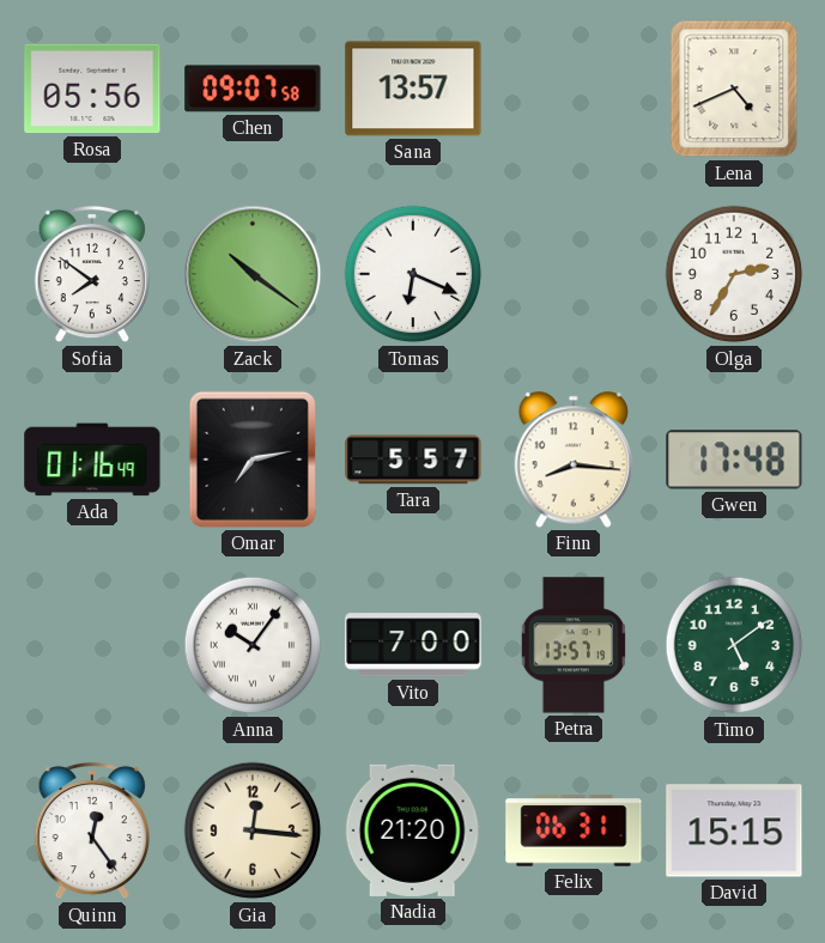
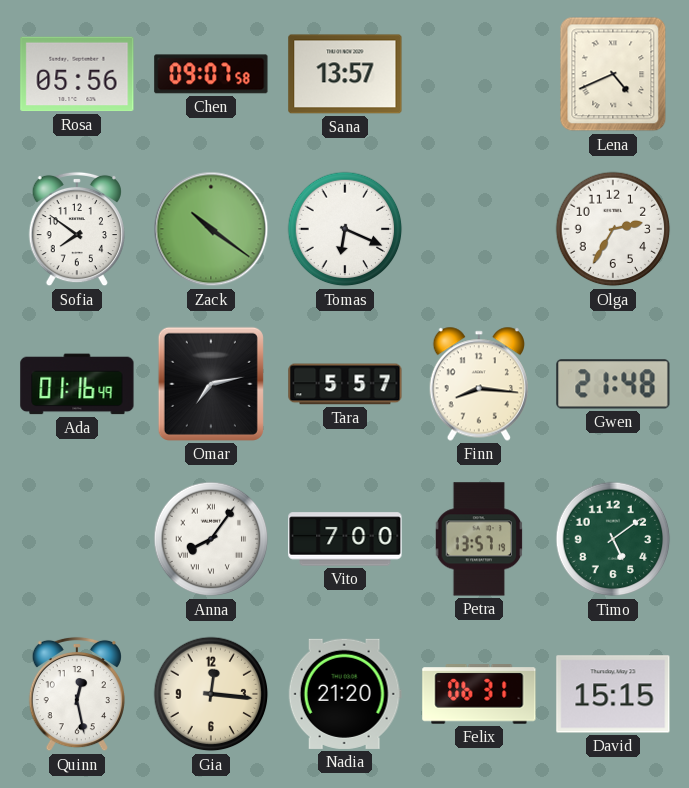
Gwen: 17:48 -> 21:48
Anna: 10:06 -> 8:06
Quinn: 12:24 -> 12:28
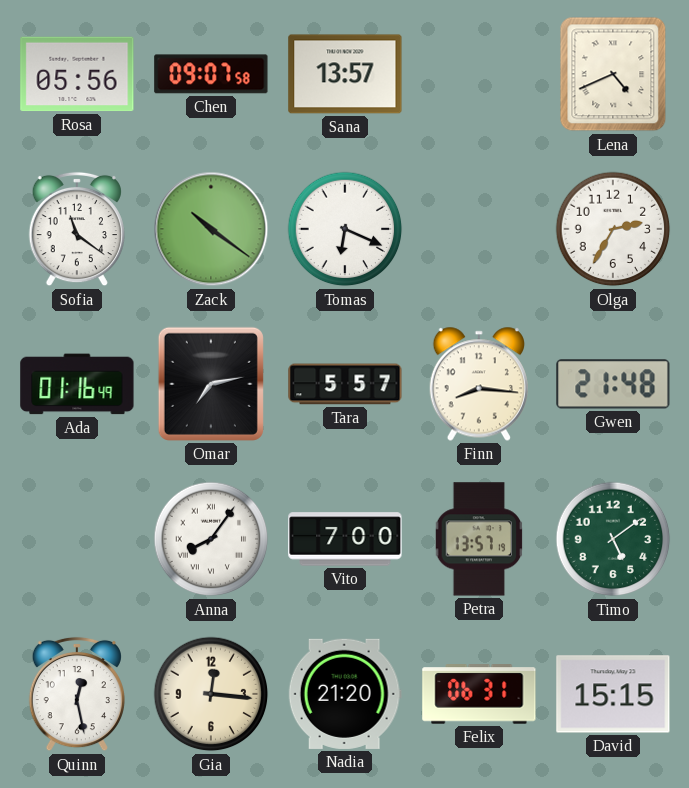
Sofia: 7:51 -> 11:21
